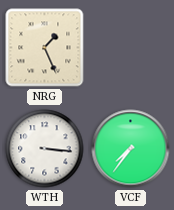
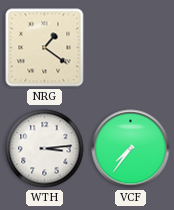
NRG: 1:26 -> 1:21
WTH: 3:16 -> 3:14
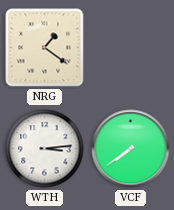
VCF: 7:36 -> 7:39
